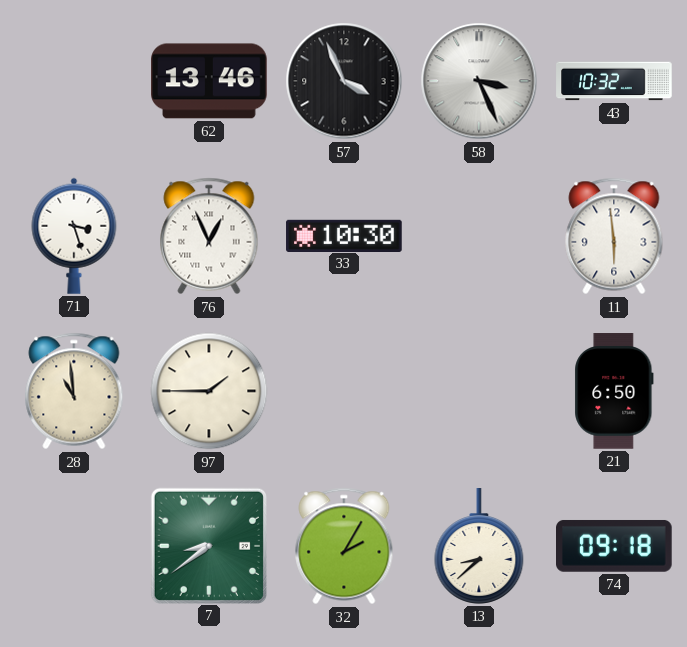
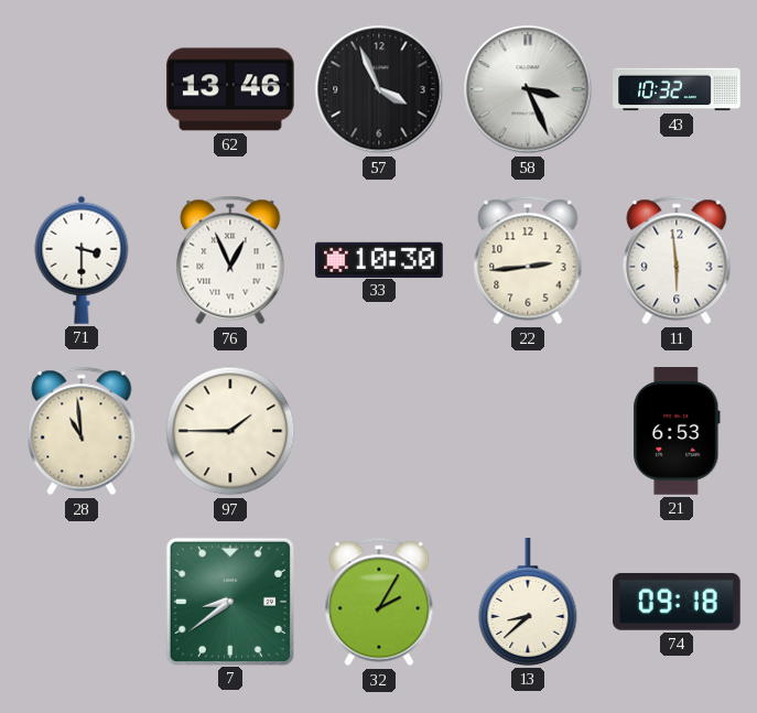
71: 3:27 -> 3:30
22: none -> 2:44
21: 6:50 -> 6:53
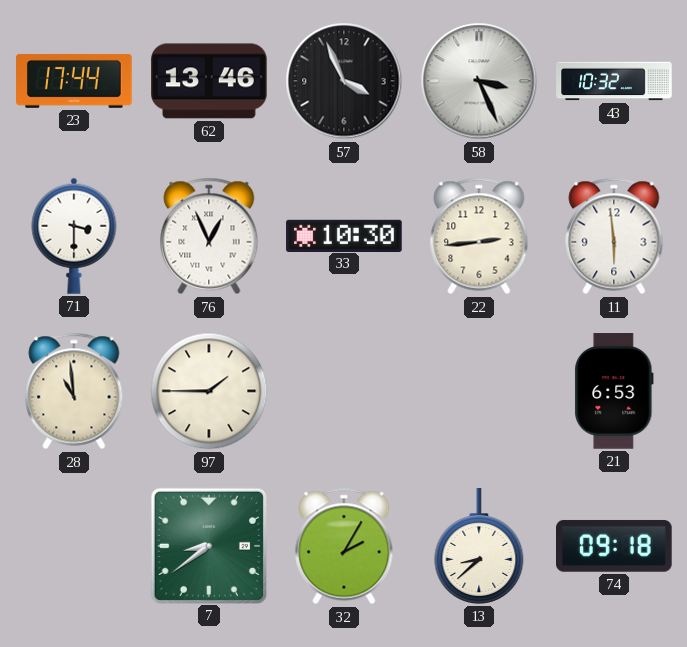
23: none -> 17:44
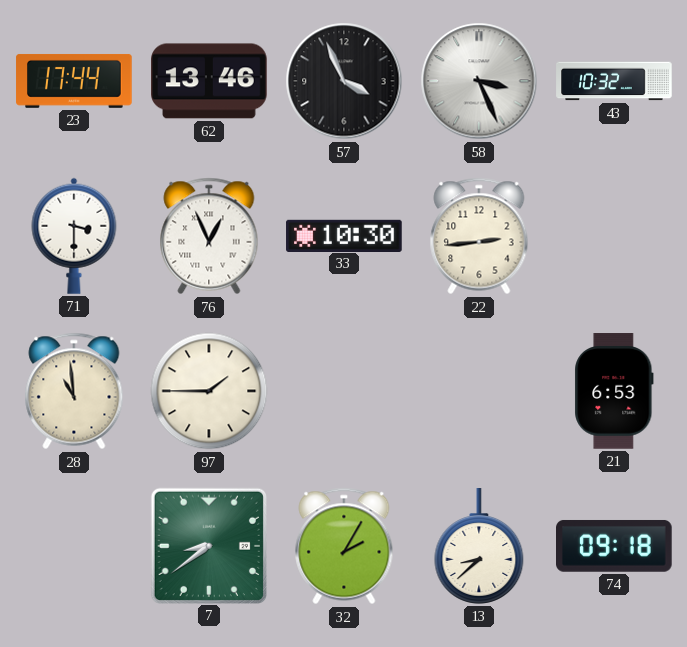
11: 5:59 -> none
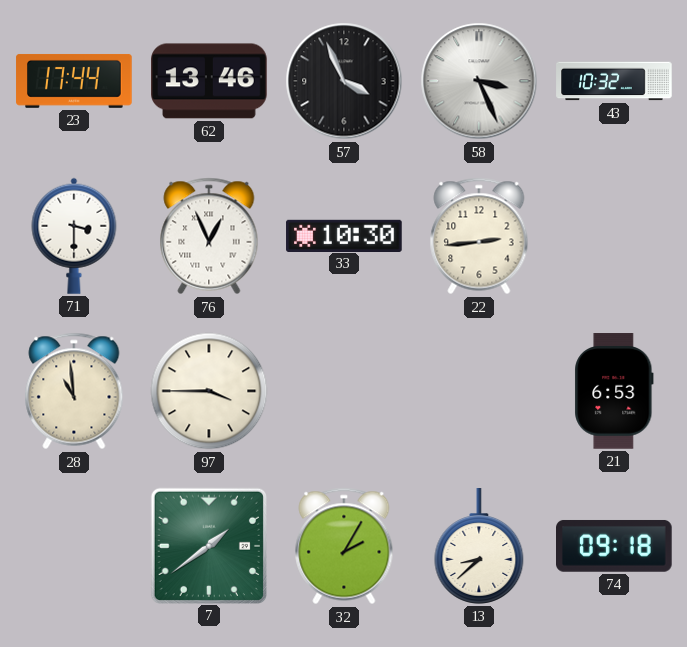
97: 1:45 -> 3:45
7: 8:39 -> 1:39
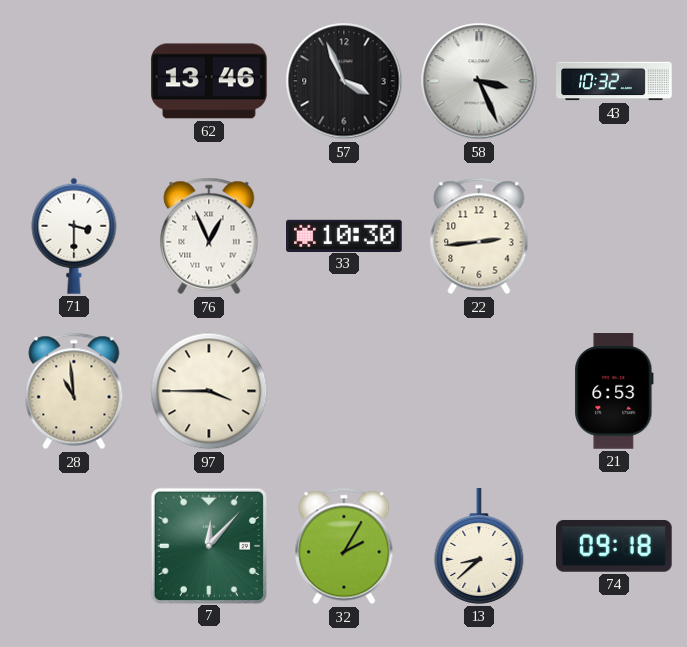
23: 17:44 -> none
7: 1:39 -> 12:07
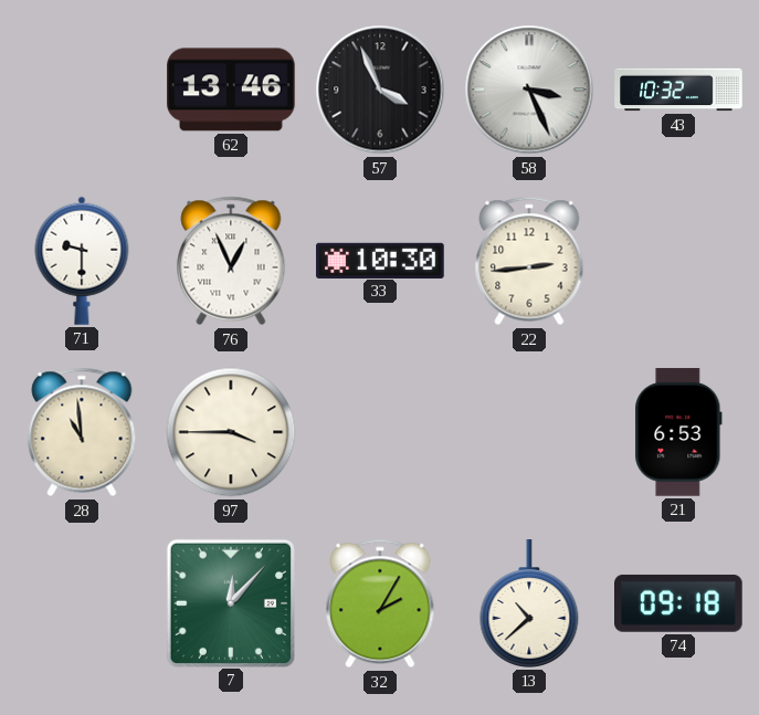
71: 3:30 -> 9:30
13: 8:38 -> 10:38
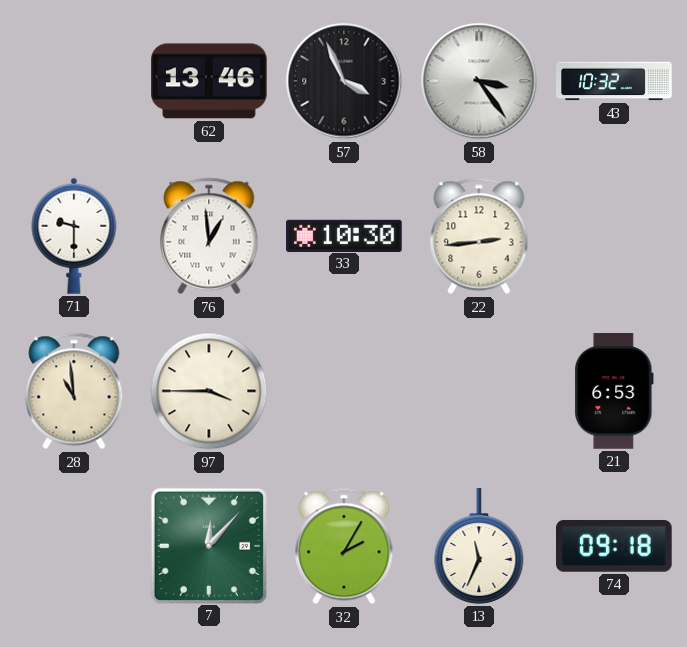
58: 3:26 -> 3:24
76: 12:56 -> 12:59
13: 10:38 -> 11:34
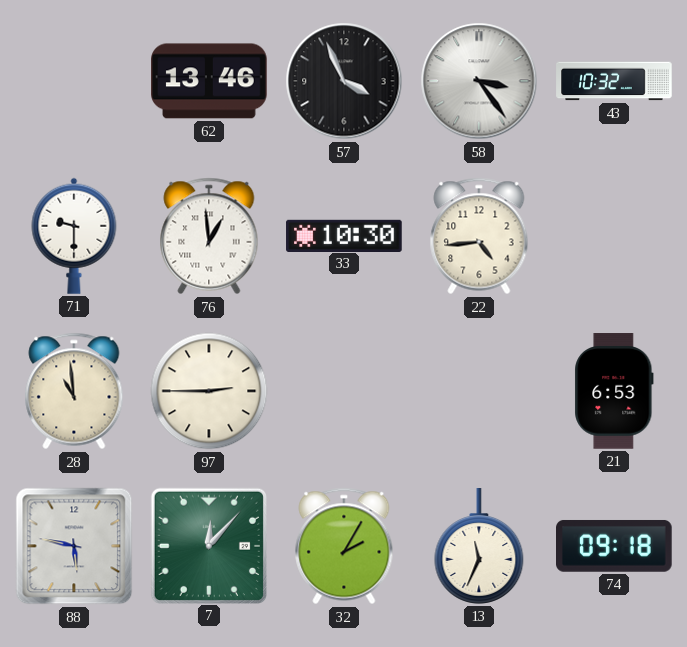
22: 2:44 -> 4:44
97: 3:45 -> 2:45
88: none -> 5:47
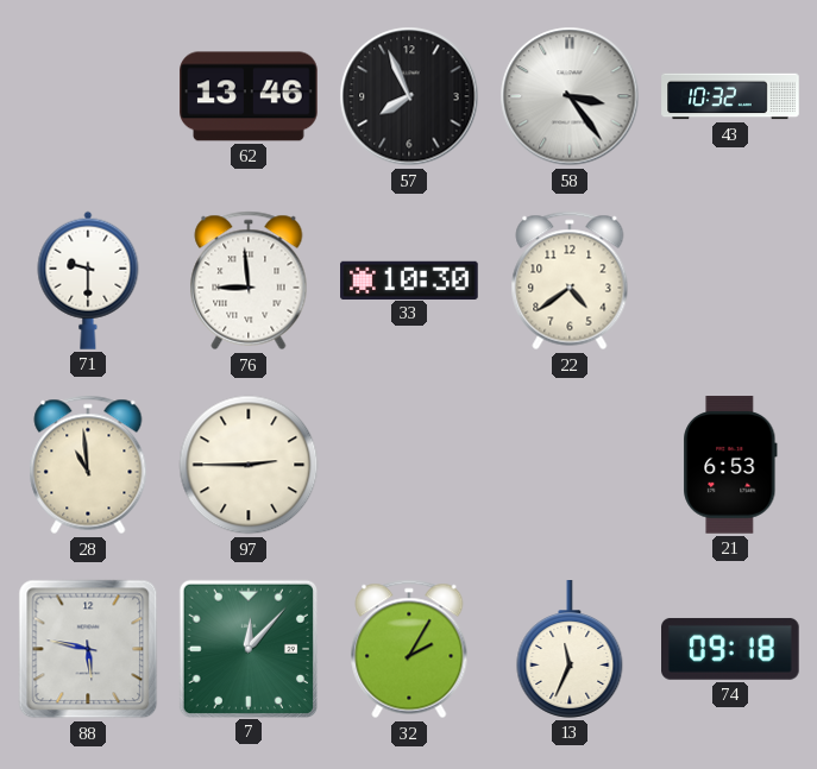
57: 3:56 -> 7:56
76: 12:59 -> 8:59
22: 4:44 -> 4:39
